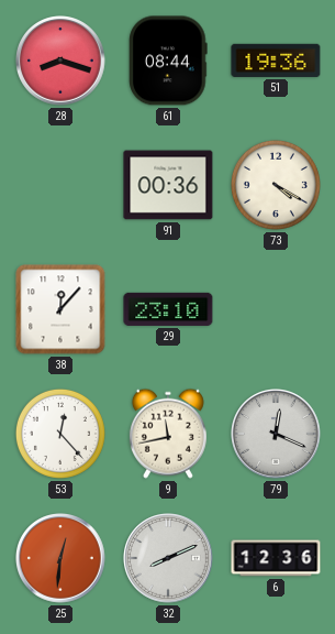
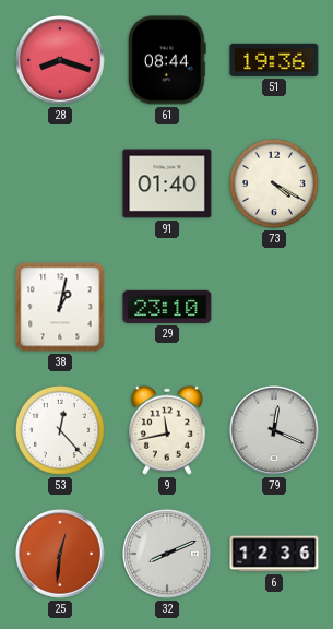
91: 00:36 -> 01:40
38: 12:07 -> 1:02
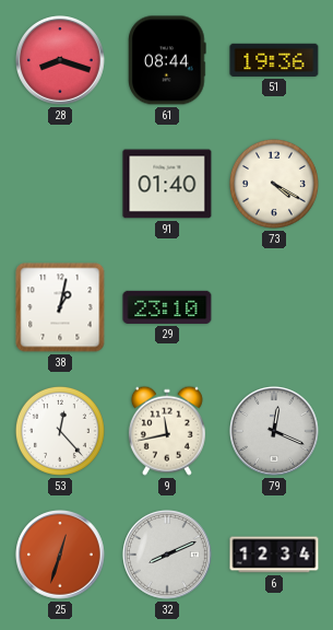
25: 12:31 -> 12:33
6: 12:36 -> 12:34
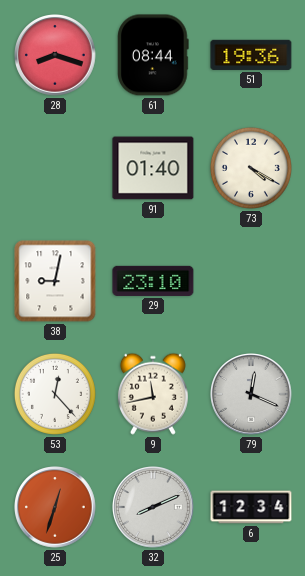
38: 1:02 -> 9:02
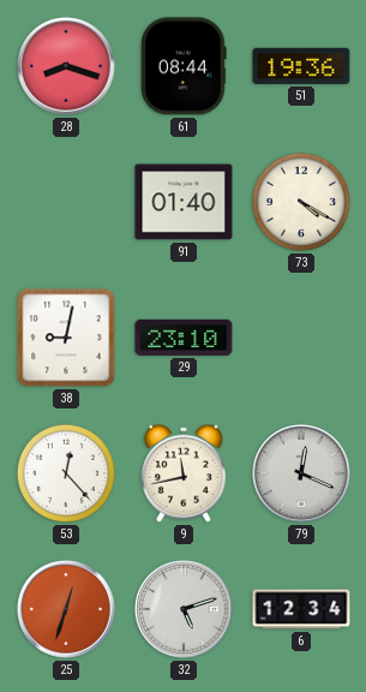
32: 8:11 -> 5:12
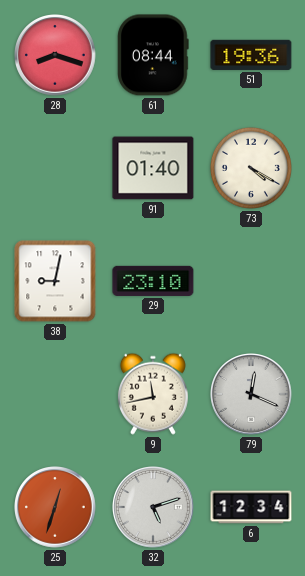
53: 12:23 -> none
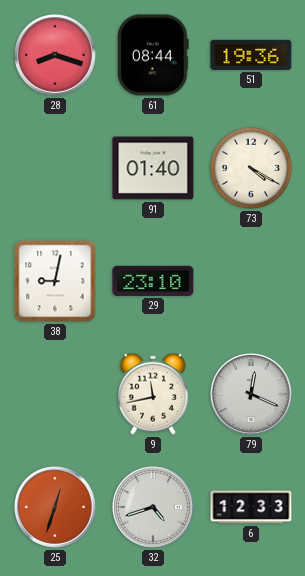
32: 5:12 -> 4:42
6: 12:34 -> 12:33
